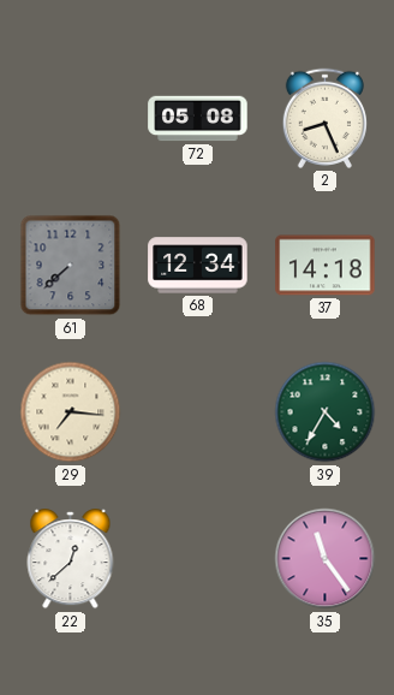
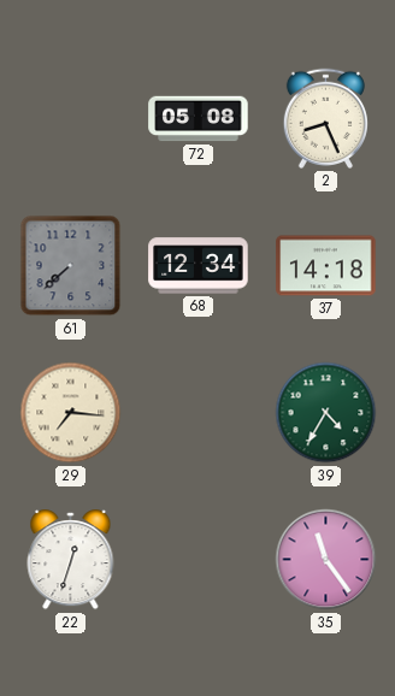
22: 12:38 -> 12:33
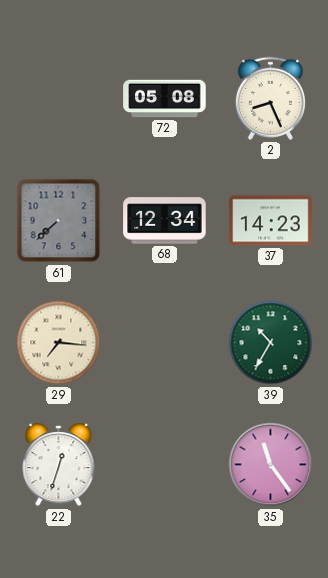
37: 14:18 -> 14:23
39: 4:35 -> 10:35
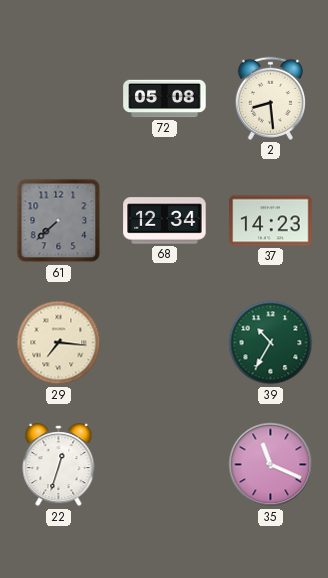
2: 8:26 -> 8:29
35: 11:24 -> 11:19
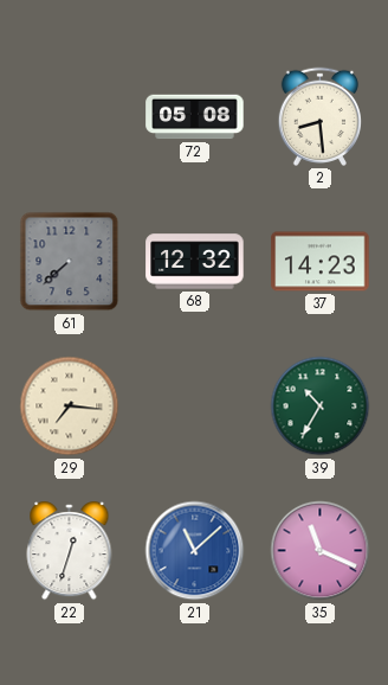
68: 12:34 -> 12:32
21: none -> 11:08
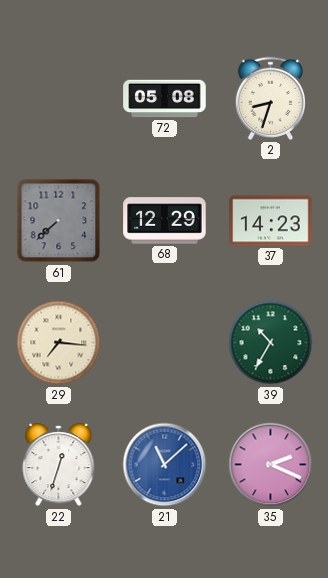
2: 8:29 -> 8:33
68: 12:32 -> 12:29
35: 11:19 -> 2:19
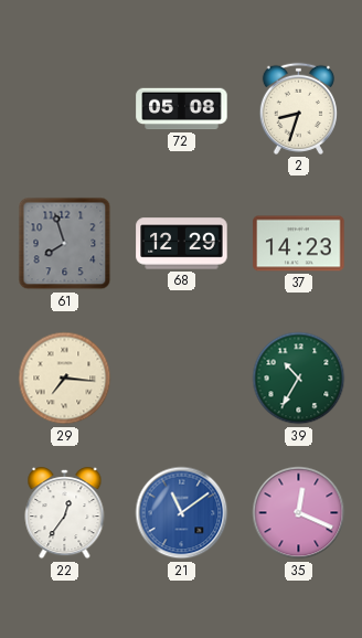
61: 7:38 -> 7:57
22: 12:33 -> 12:36
21: 11:08 -> 11:09
35: 2:19 -> 12:19
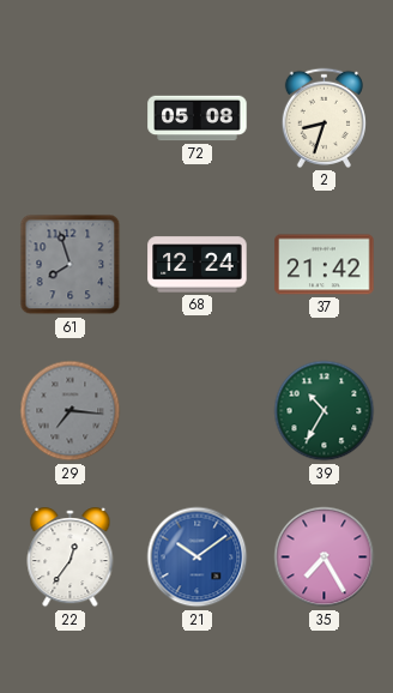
68: 12:29 -> 12:24
37: 14:23 -> 21:42
29 dial: cream -> grey
21: 11:09 -> 10:09
35: 12:19 -> 7:25
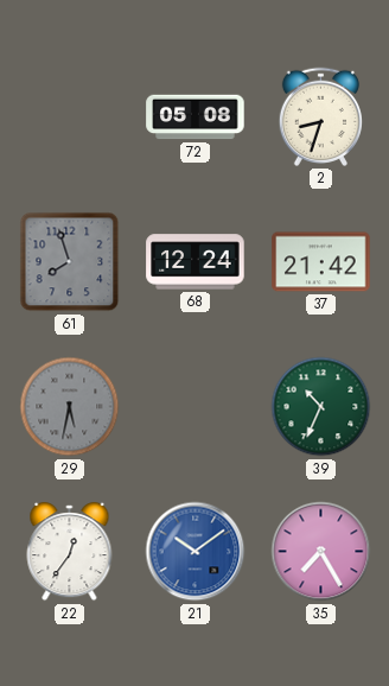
29: 7:16 -> 5:32
39: 10:35 -> 10:34
